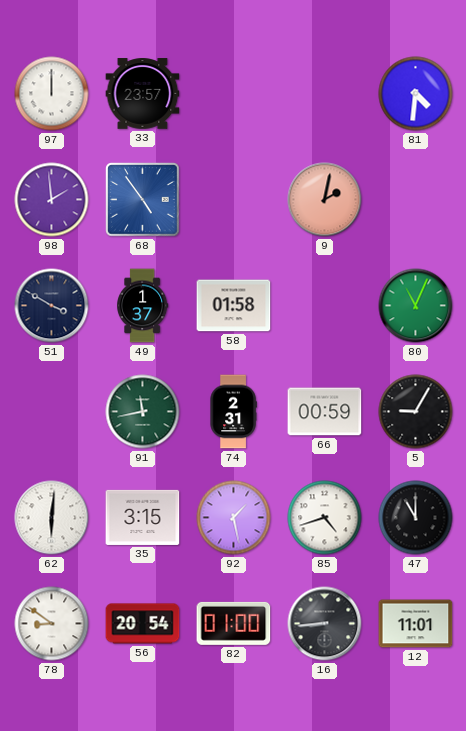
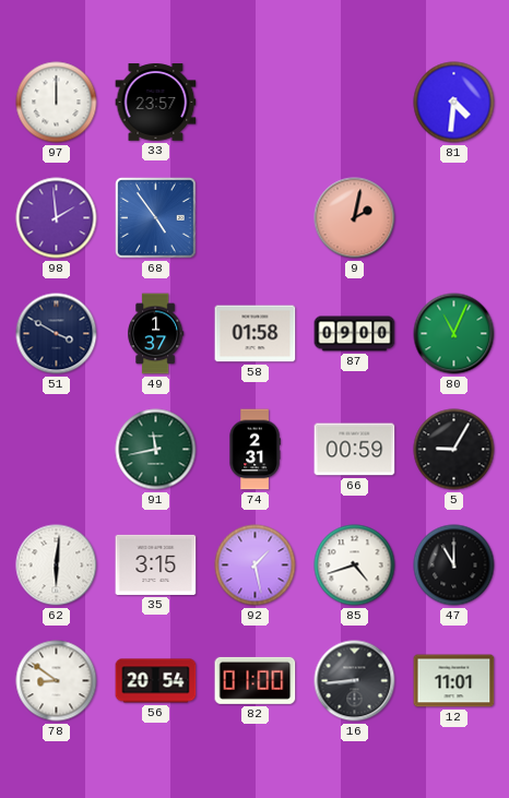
87: none -> 09:00
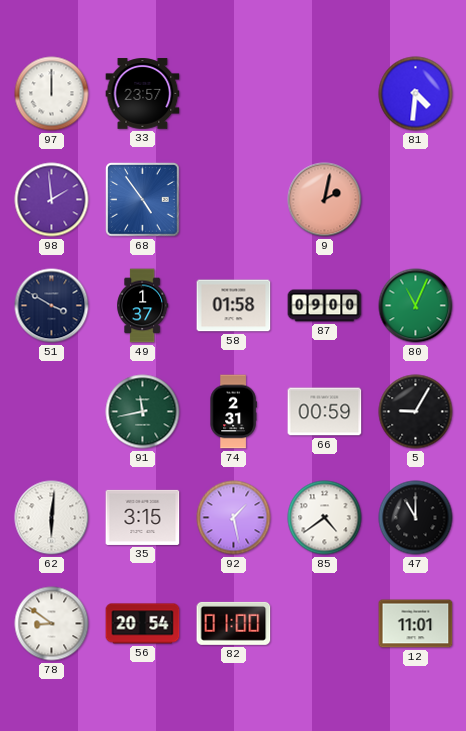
85: 4:42 -> 4:39
16: 8:44 -> none
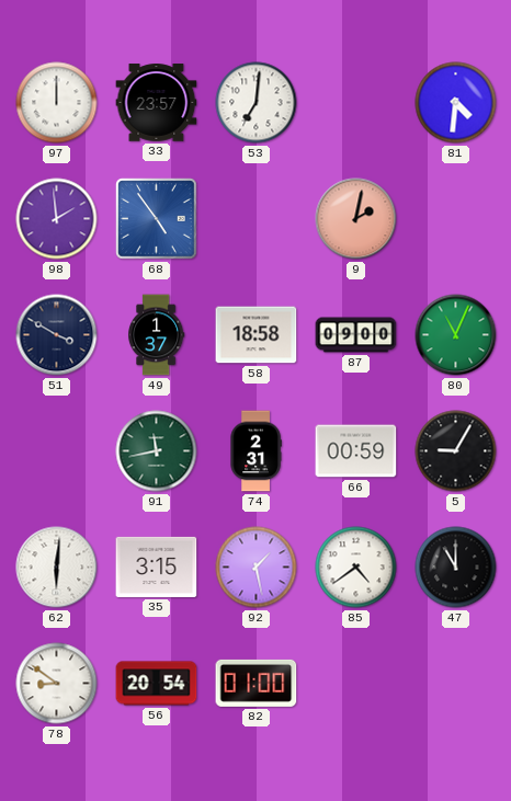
53: none -> 7:01
58: 01:58 -> 18:58
12: 11:01 -> none
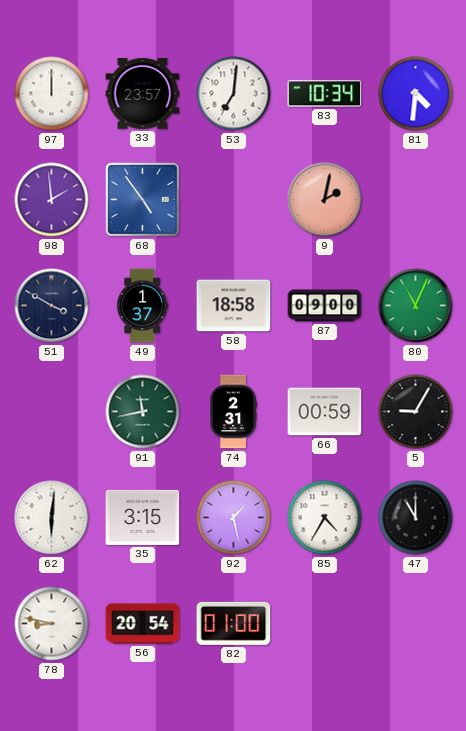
83: none -> 10:34
85: 4:39 -> 4:35
78: 8:51 -> 8:47
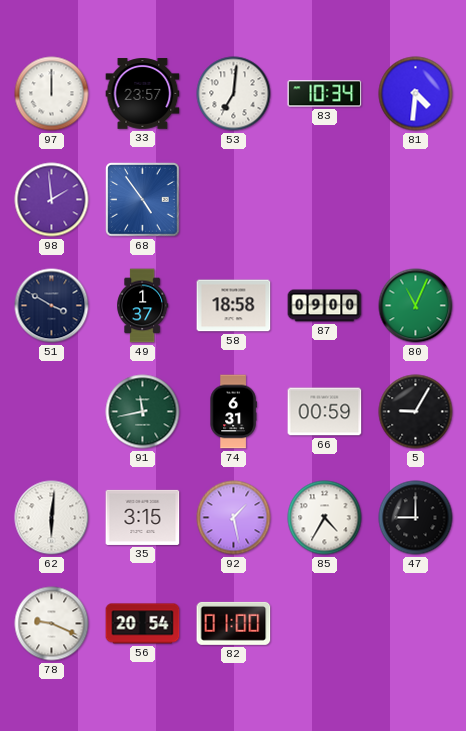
9: 2:02 -> none
74: 2:31 -> 6:31
47: 11:00 -> 9:00
78: 8:47 -> 9:19
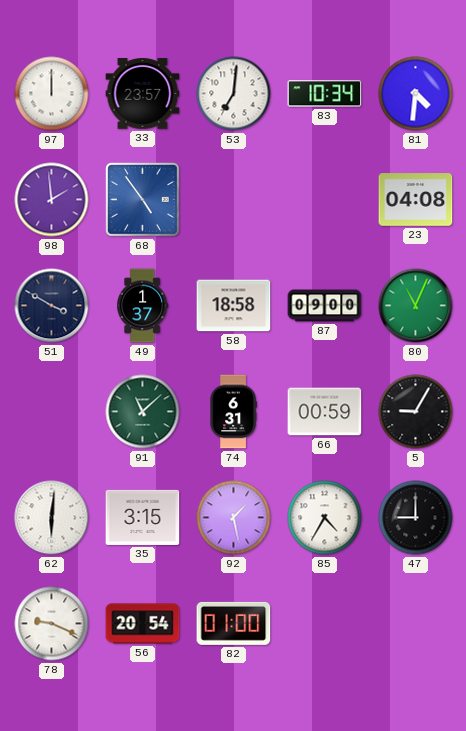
23: none -> 04:08
91: 11:43 -> 11:08
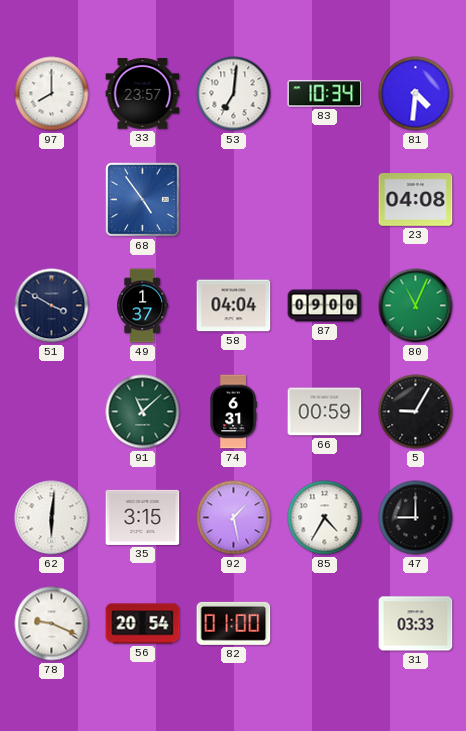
97: 12:00 -> 8:00
98: 1:59 -> none
58: 18:58 -> 04:04
31: none -> 03:33
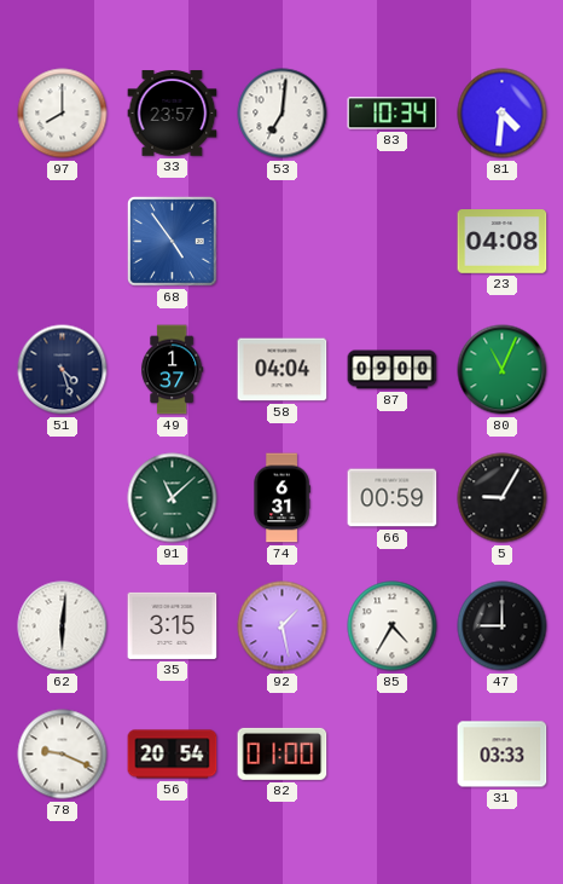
51: 3:50 -> 4:27
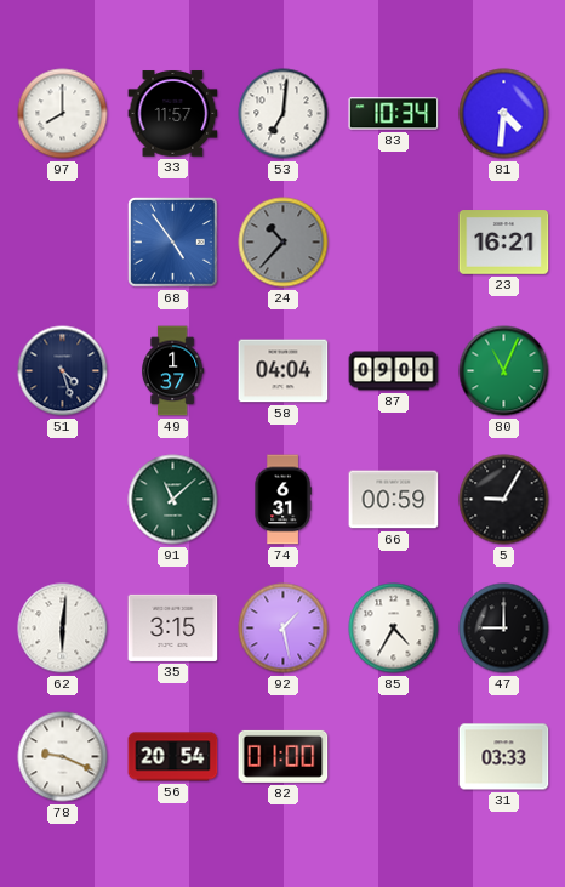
33: 23:57 -> 11:57
24: none -> 10:37
23: 04:08 -> 16:21
